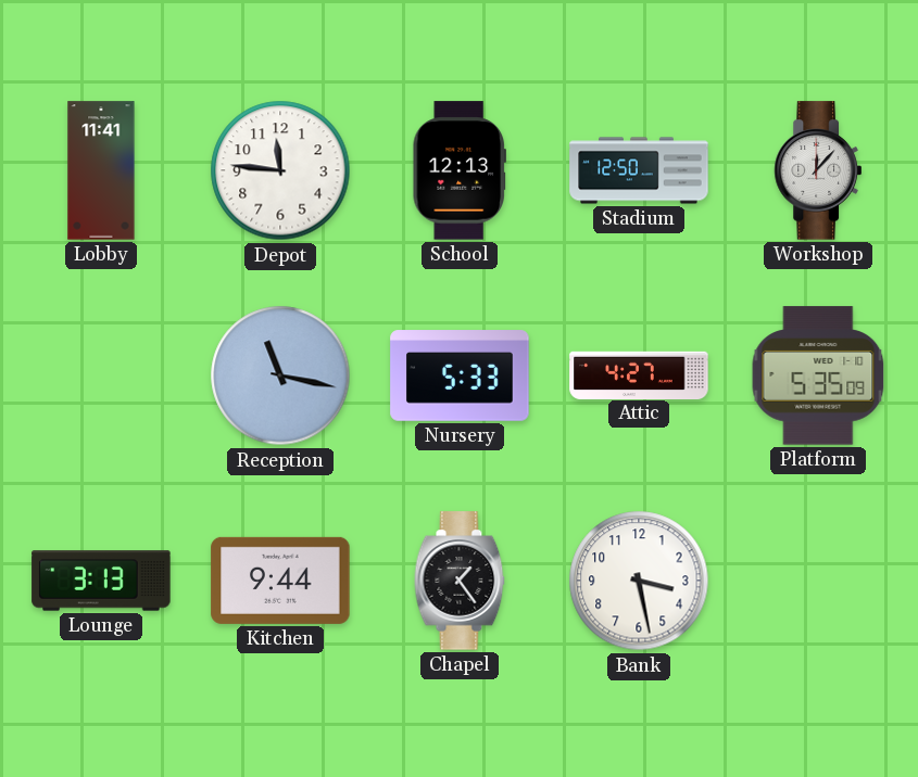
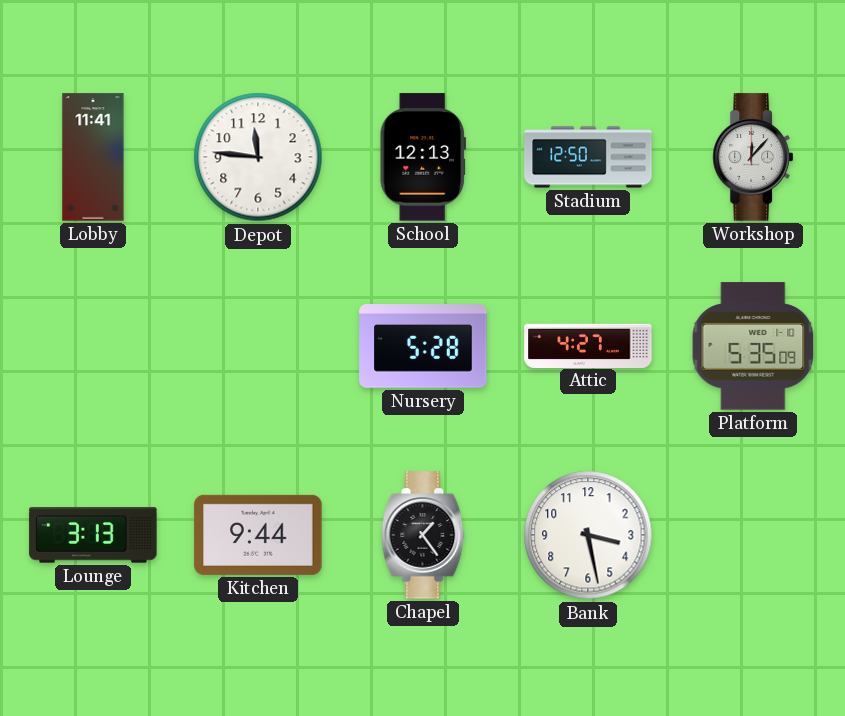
Reception: 11:17 -> none
Nursery: 5:33 -> 5:28
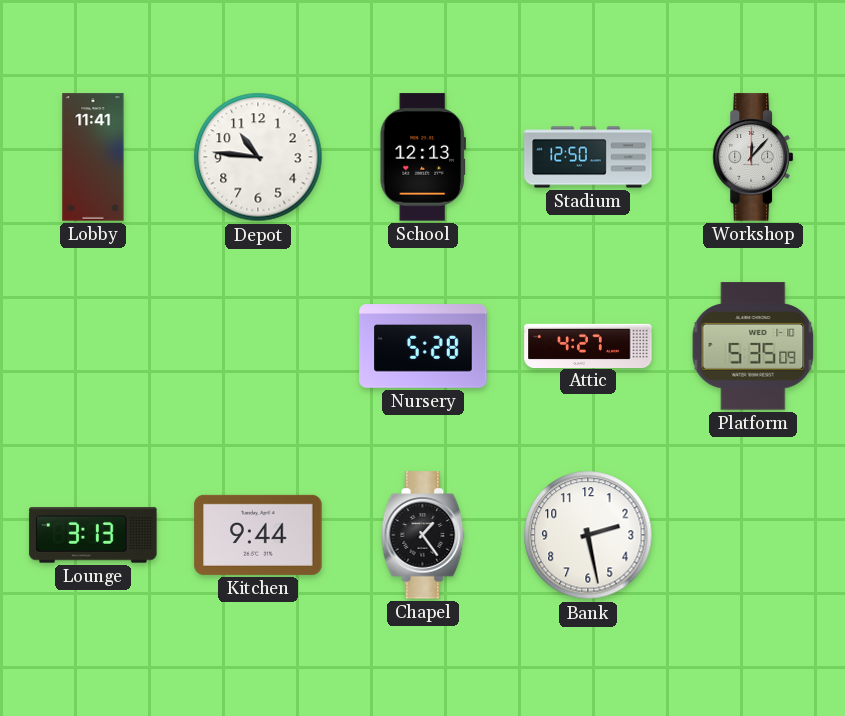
Depot: 11:46 -> 10:46
Bank: 3:28 -> 2:28
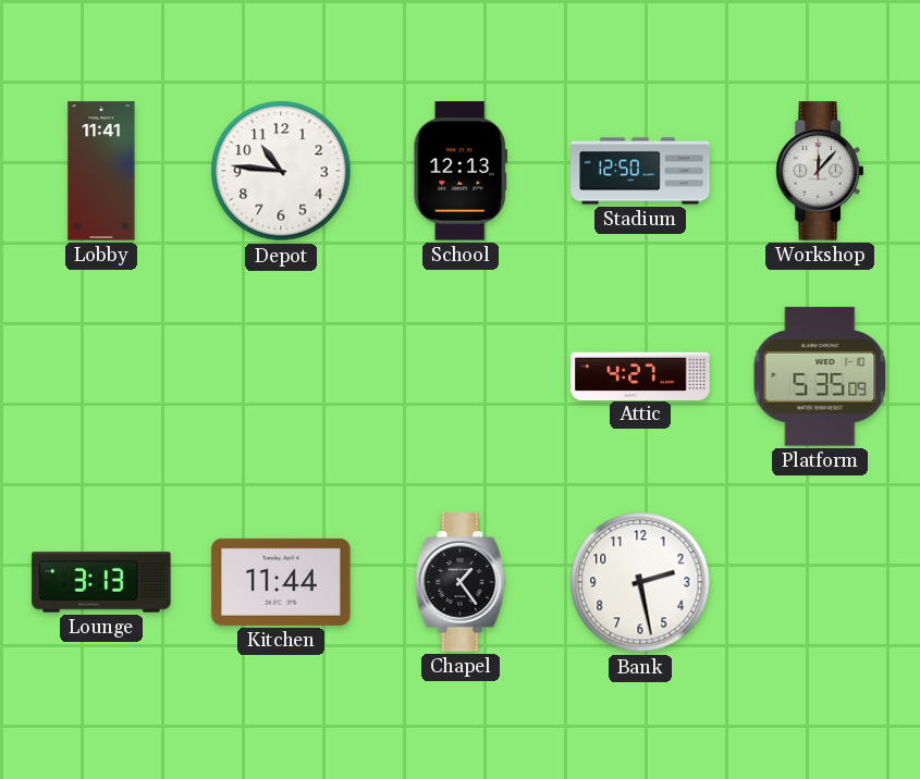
Nursery: 5:28 -> none
Kitchen: 9:44 -> 11:44
